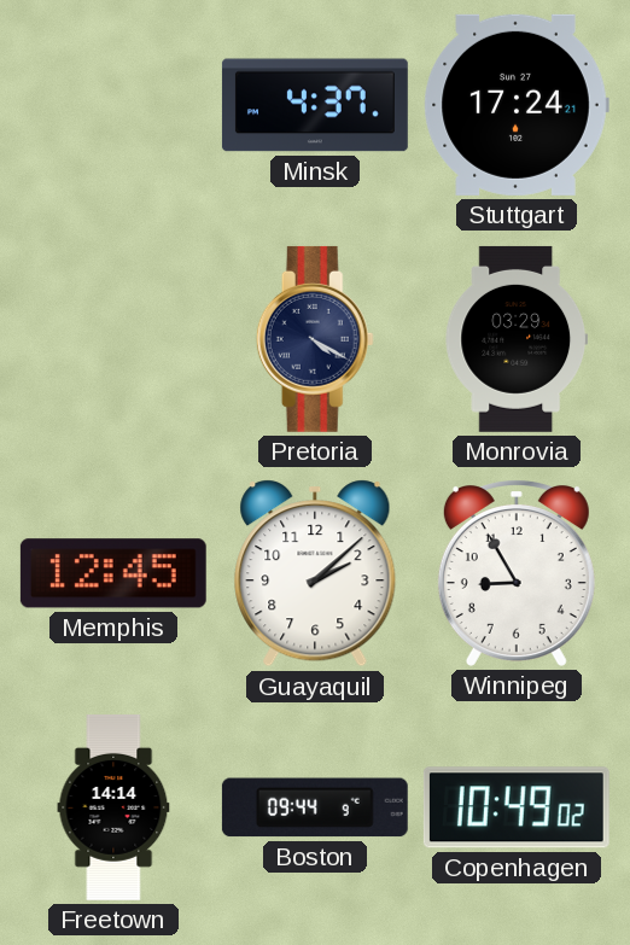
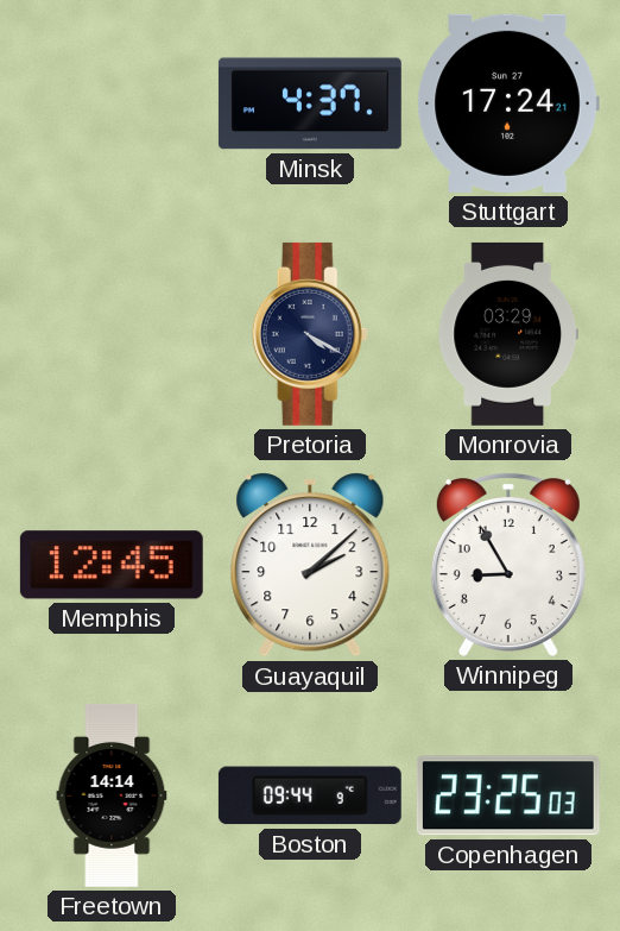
Copenhagen: 10:49 -> 23:25
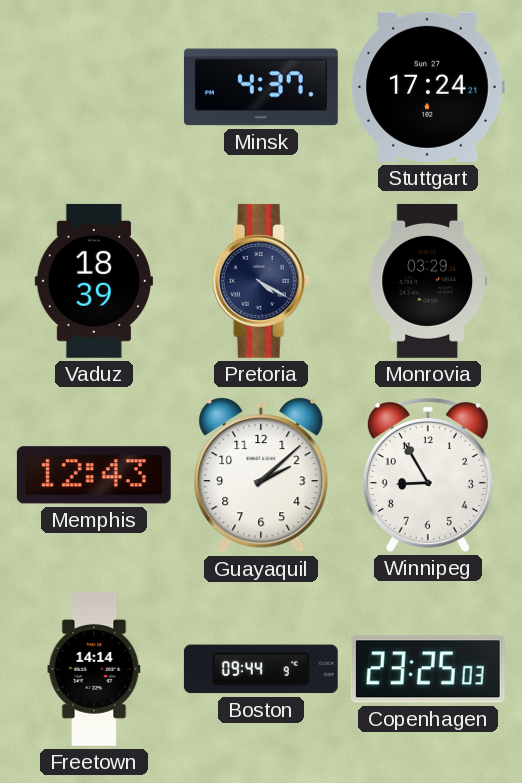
Vaduz: none -> 18:39
Memphis: 12:45 -> 12:43
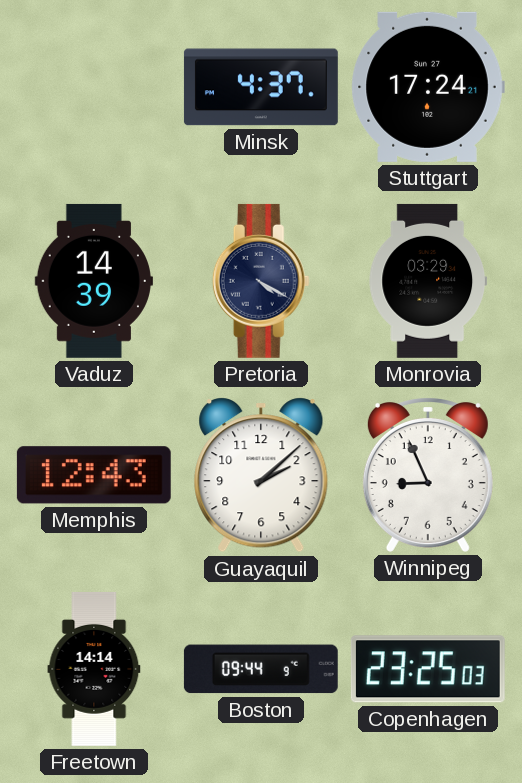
Vaduz: 18:39 -> 14:39
Winnipeg: 8:55 -> 8:56
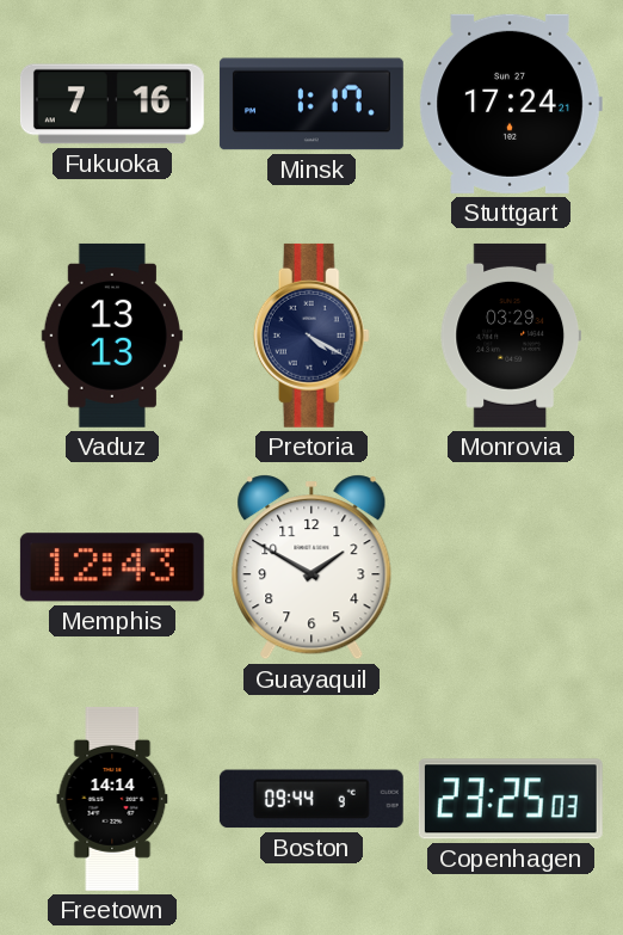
Fukuoka: none -> 7:16
Minsk: 4:37 -> 1:17
Vaduz: 14:39 -> 13:13
Guayaquil: 2:08 -> 1:50
Winnipeg: 8:56 -> none
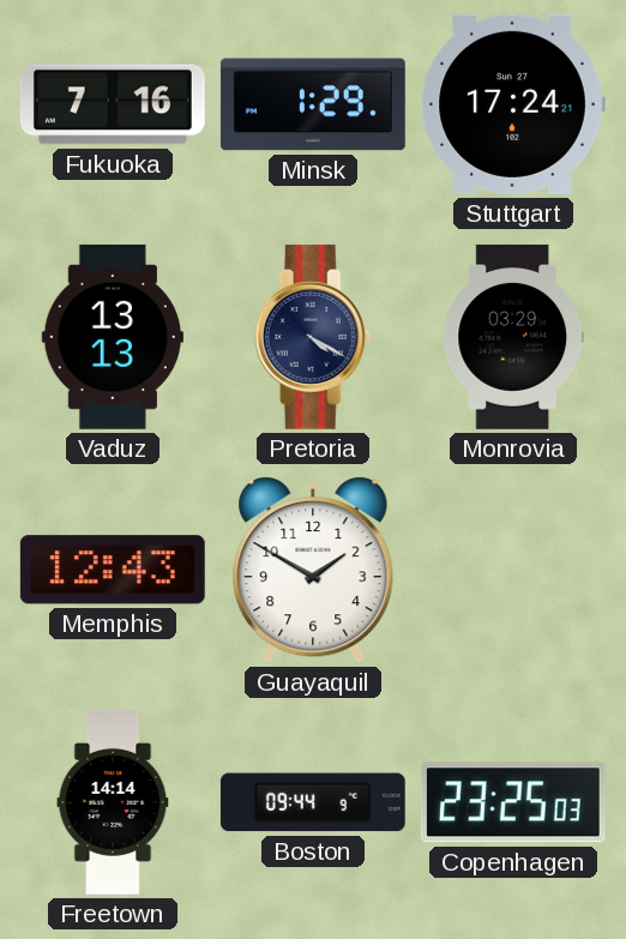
Minsk: 1:17 -> 1:29
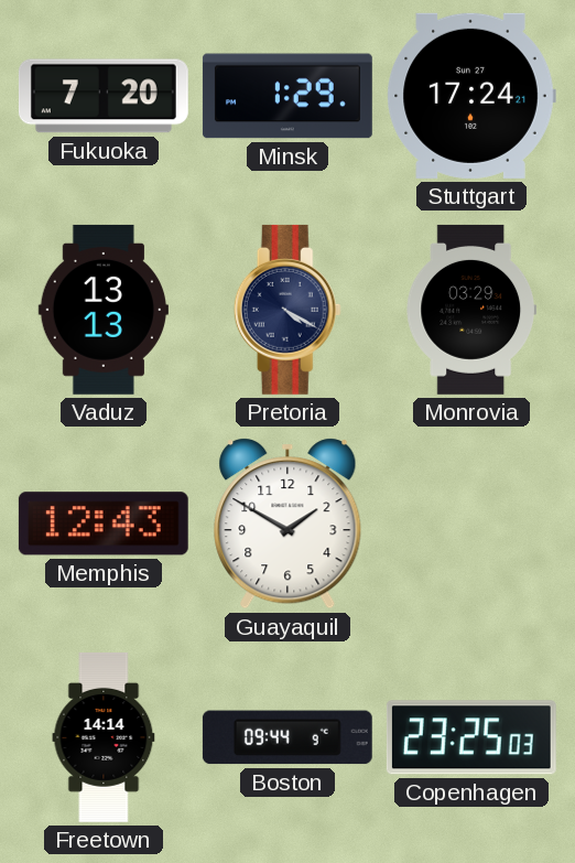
Fukuoka: 7:16 -> 7:20
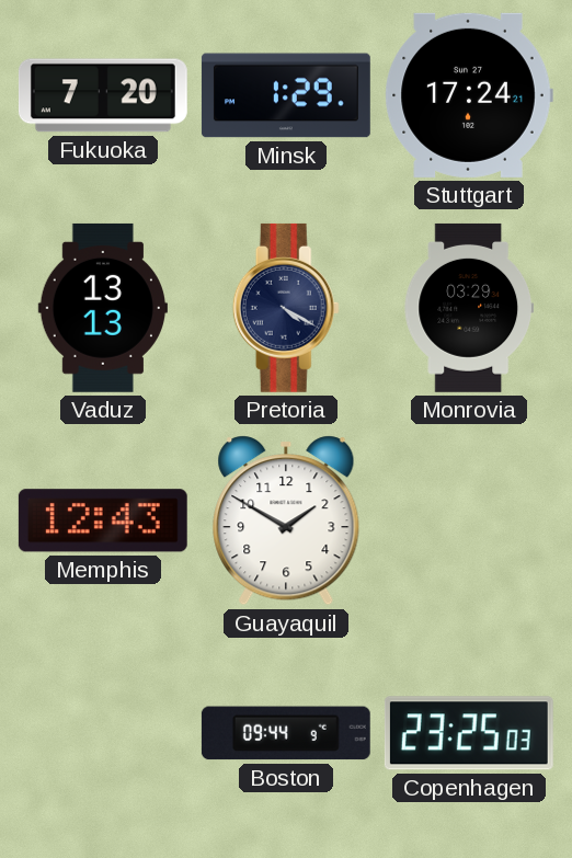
Freetown: 14:14 -> none
